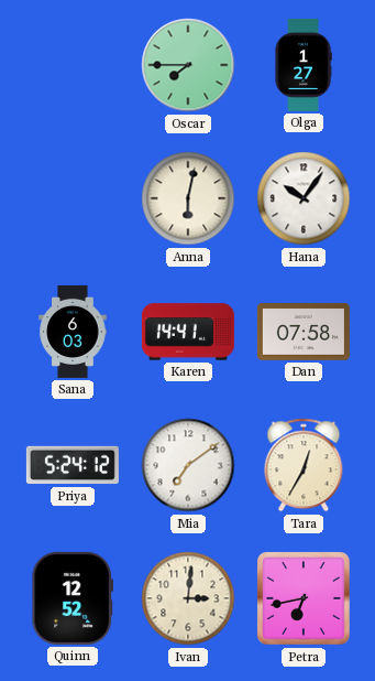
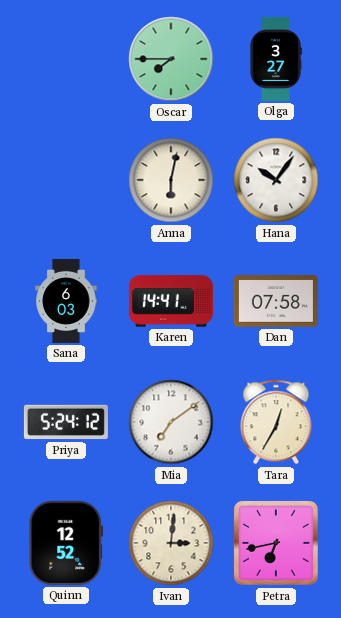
Olga: 1:27 -> 3:27
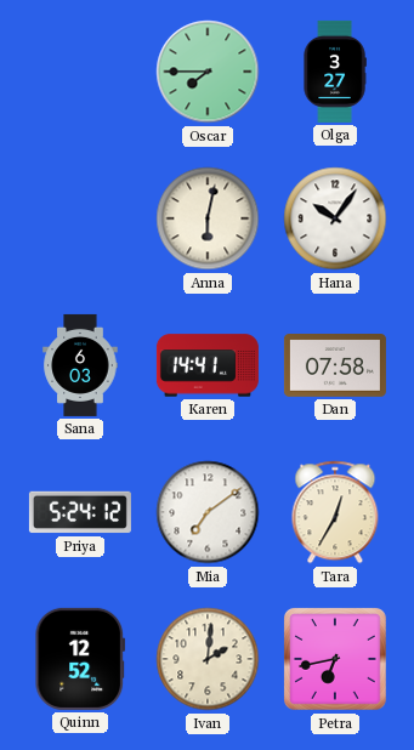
Ivan: 3:01 -> 2:01
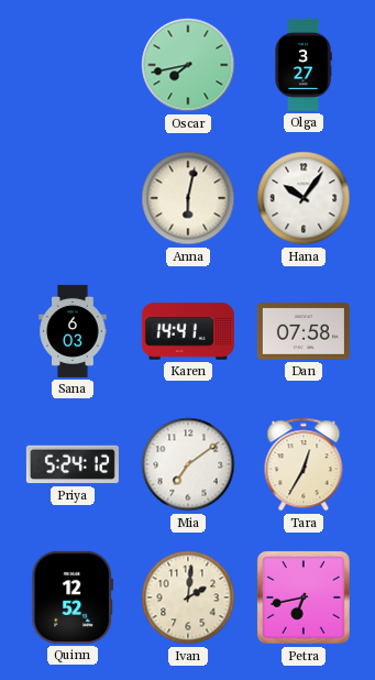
Oscar: 7:45 -> 7:43
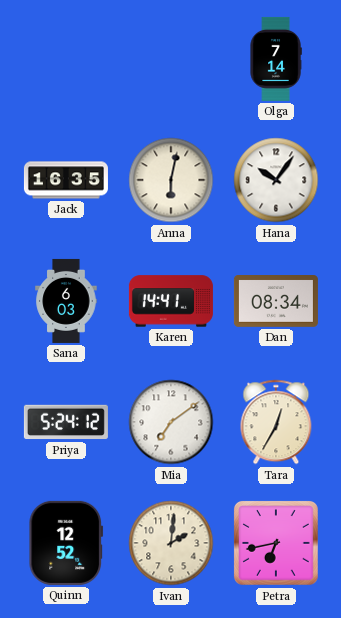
Oscar: 7:43 -> none
Olga: 3:27 -> 7:14
Jack: none -> 16:35
Dan: 07:58 -> 08:34
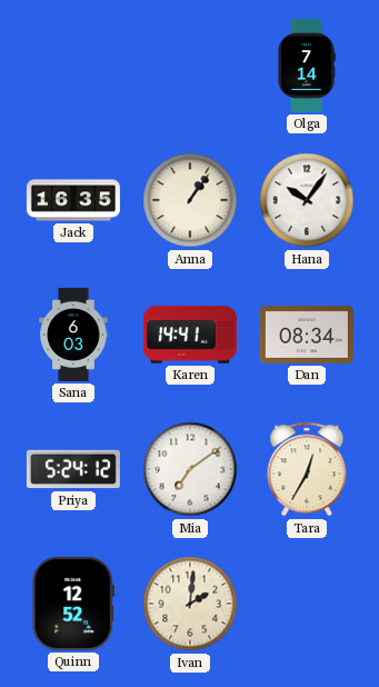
Anna: 6:02 -> 1:06
Petra: 6:43 -> none
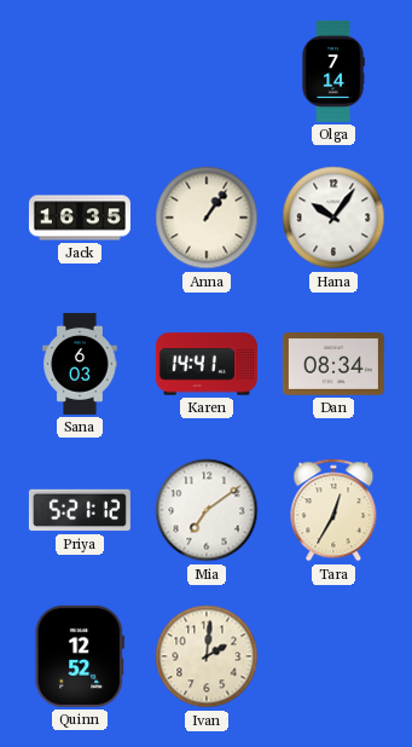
Priya: 5:24 -> 5:21
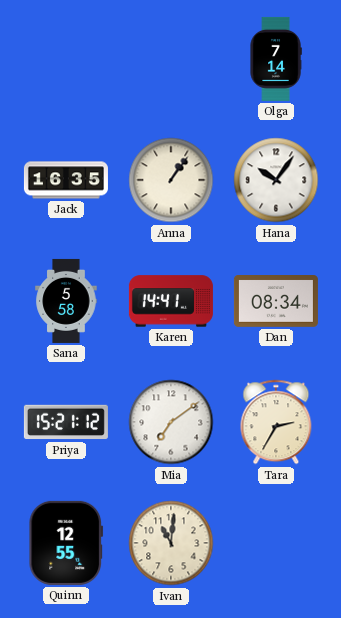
Sana: 6:03 -> 5:58
Priya: 5:21 -> 15:21
Tara: 12:35 -> 2:35
Quinn: 12:52 -> 12:55
Ivan: 2:01 -> 11:01
